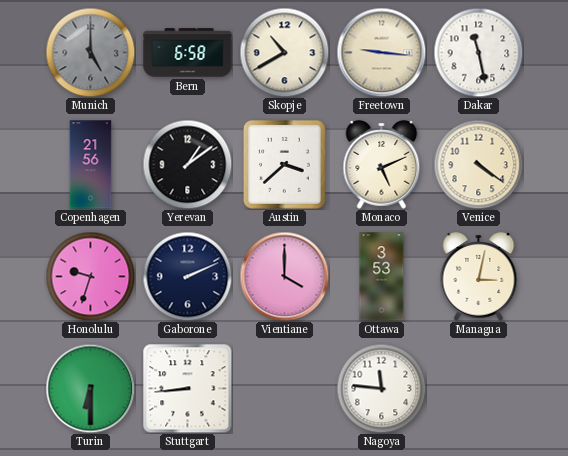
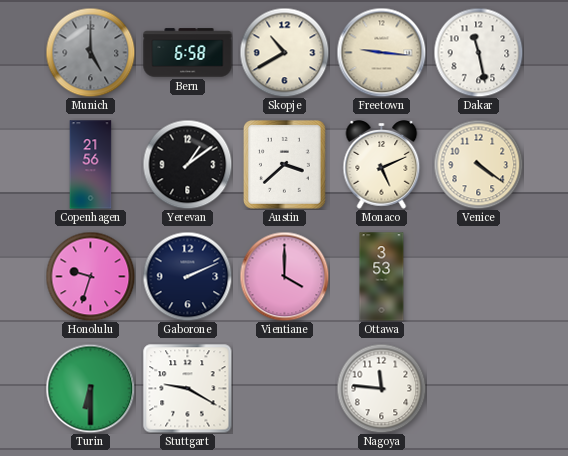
Managua: 3:02 -> none
Stuttgart: 8:44 -> 9:20
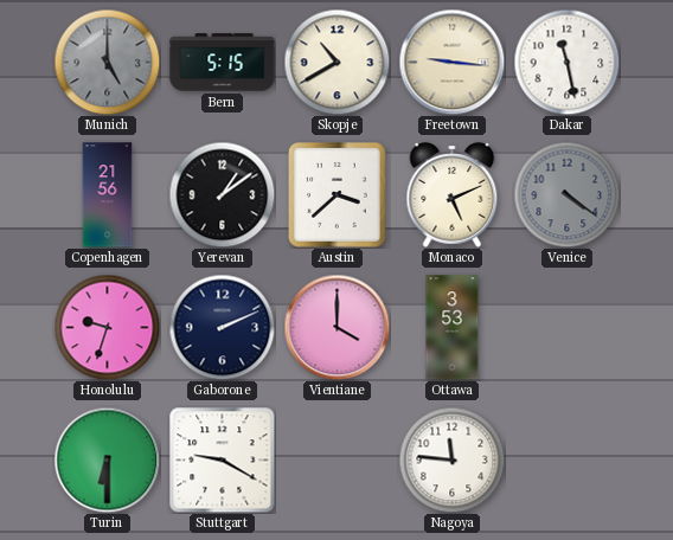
Bern: 6:58 -> 5:15
Venice dial: cream -> grey
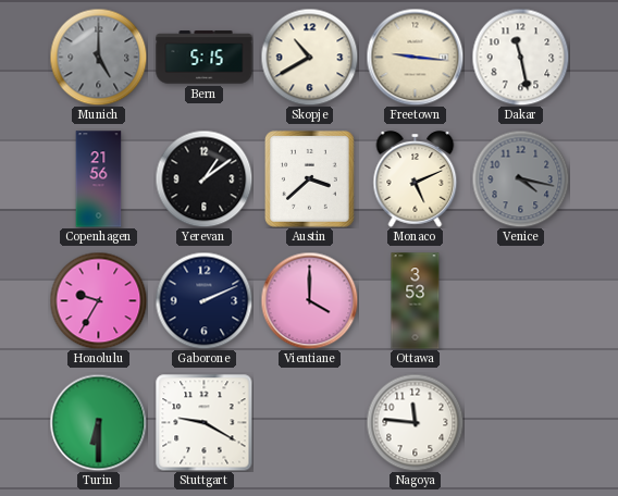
Venice: 4:21 -> 4:17
Honolulu: 9:33 -> 9:35
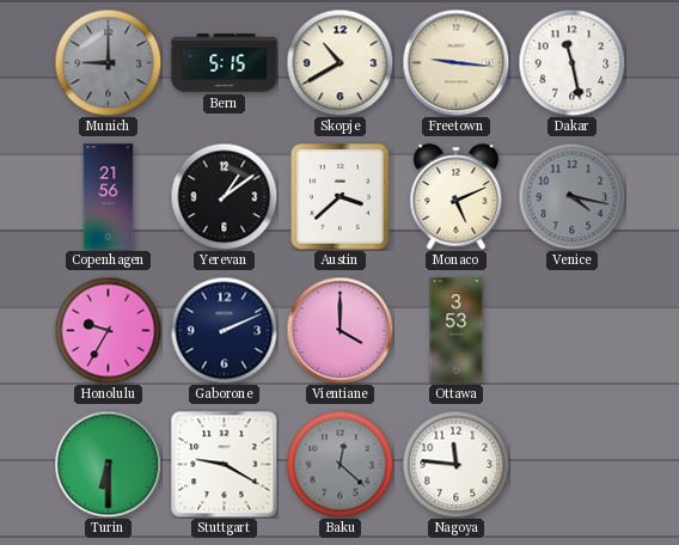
Munich: 5:00 -> 9:00
Baku: none -> 12:22
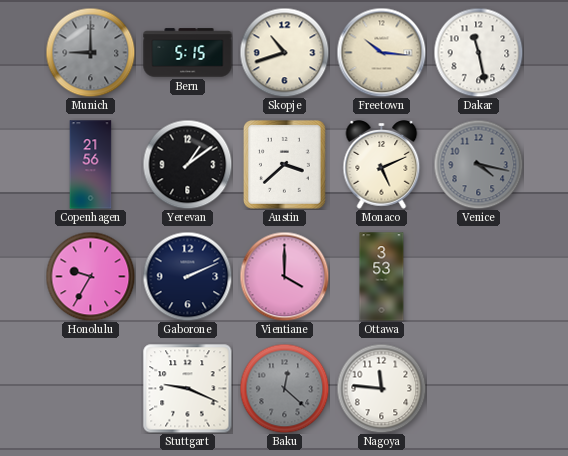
Skopje: 10:40 -> 10:42
Freetown: 9:16 -> 10:16
Turin: 6:30 -> none
Stuttgart: 9:20 -> 9:19
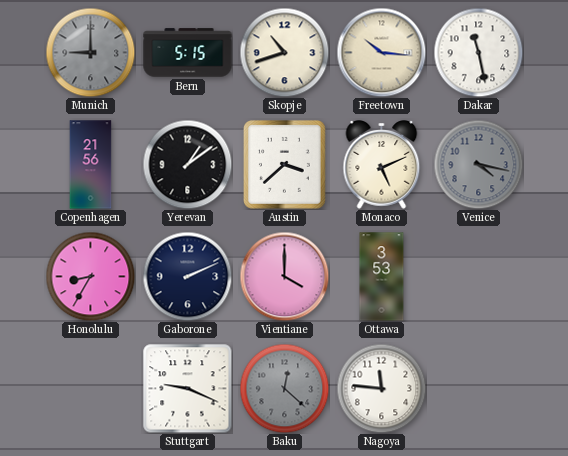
Honolulu: 9:35 -> 8:35
